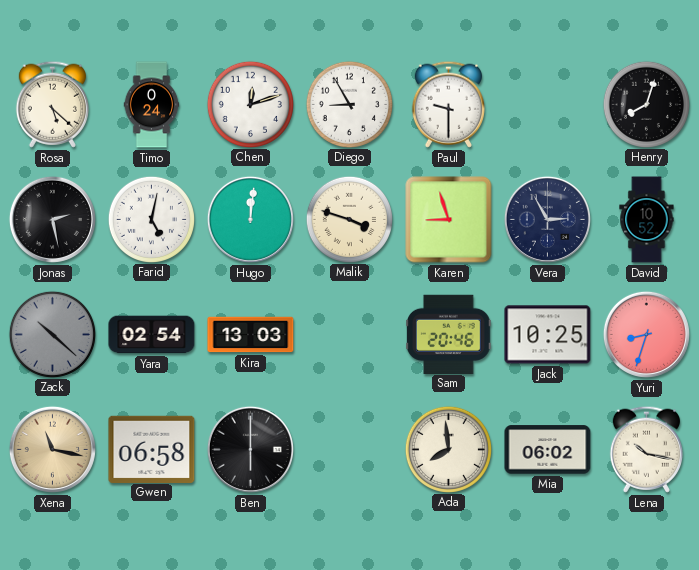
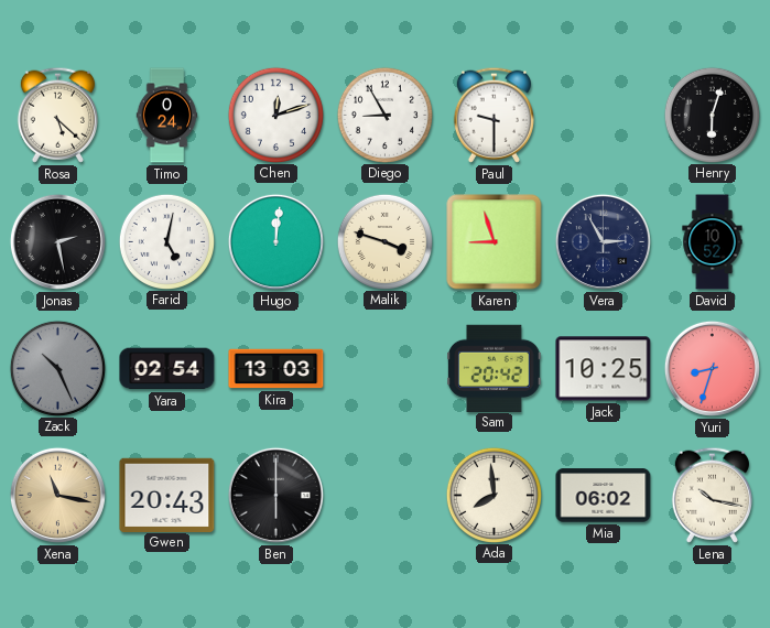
Henry: 8:03 -> 6:03
Zack: 10:22 -> 10:26
Sam: 20:46 -> 20:42
Gwen: 06:58 -> 20:43
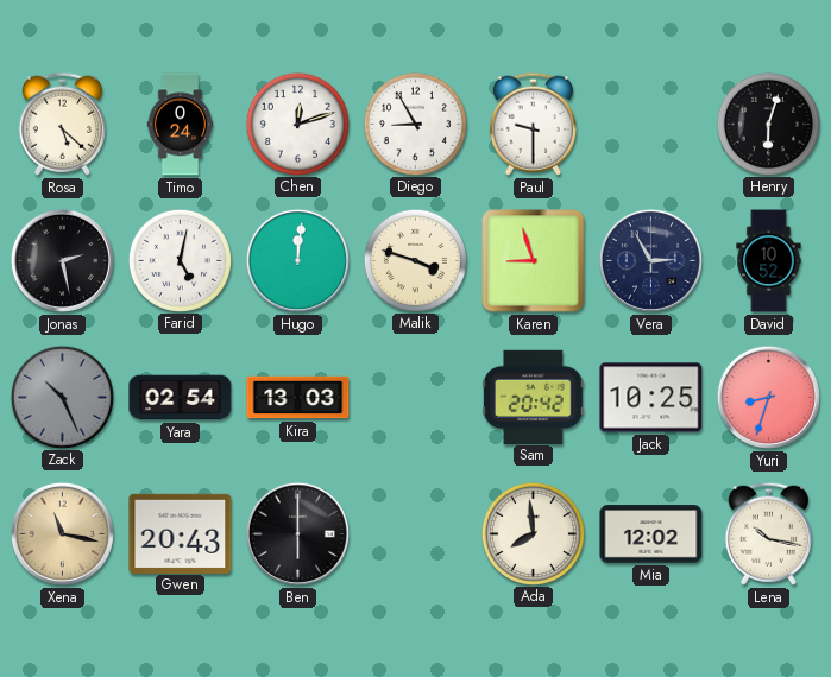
Mia: 06:02 -> 12:02
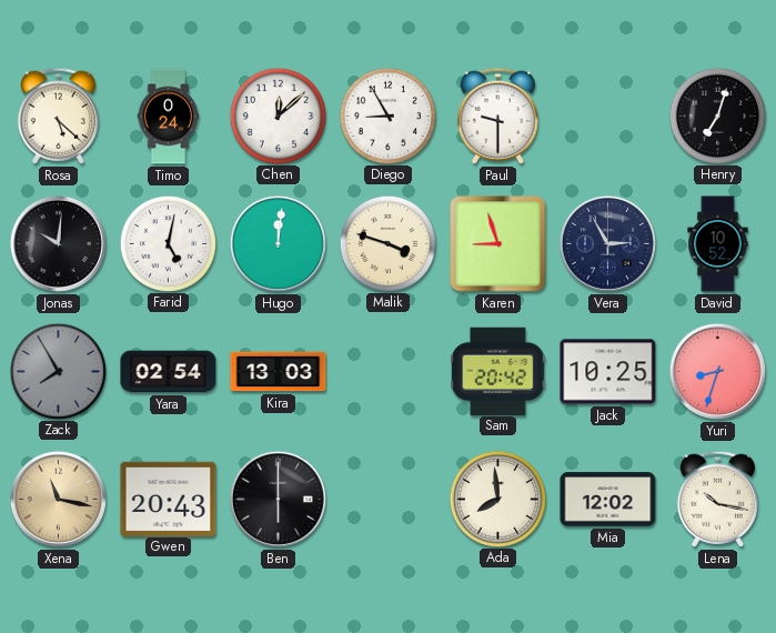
Chen: 12:12 -> 12:08
Henry: 6:03 -> 7:03
Jonas: 2:28 -> 10:01
Zack: 10:26 -> 7:55
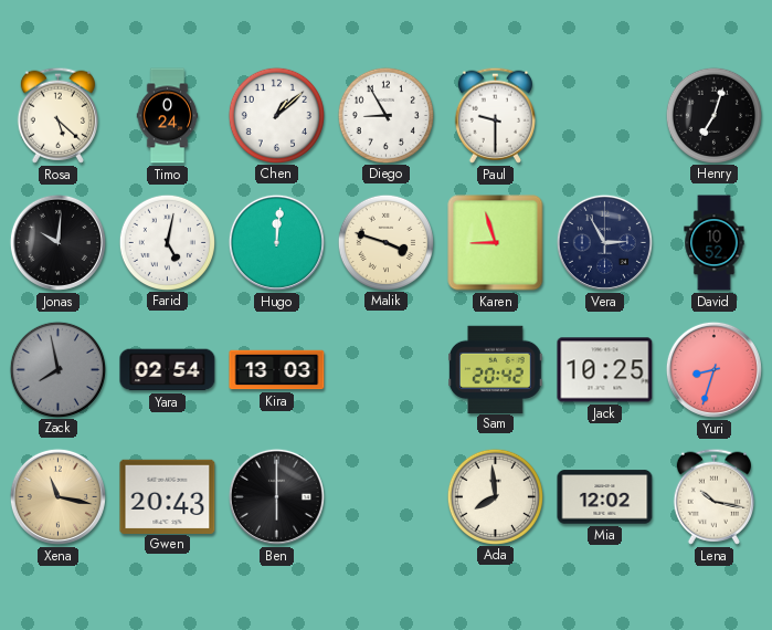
Chen: 12:08 -> 1:08
Zack: 7:55 -> 7:58
